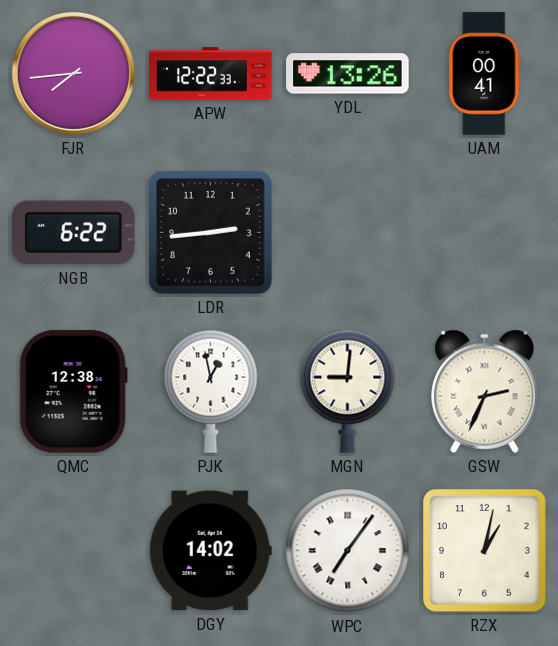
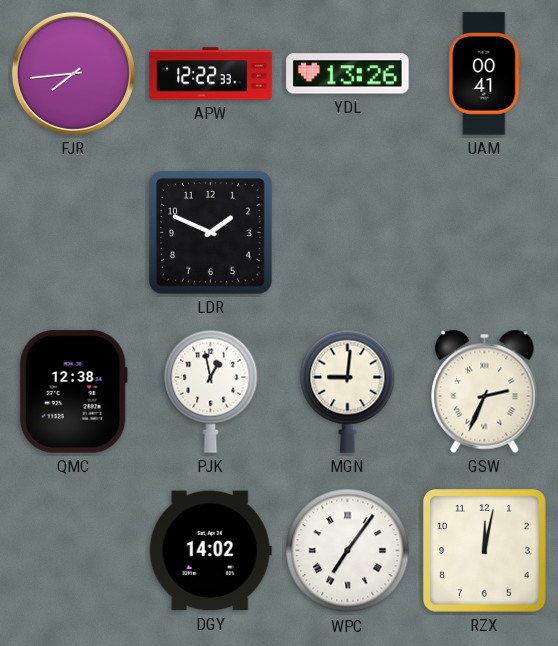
NGB: 6:22 -> none
LDR: 2:44 -> 1:49
RZX: 1:02 -> 12:02
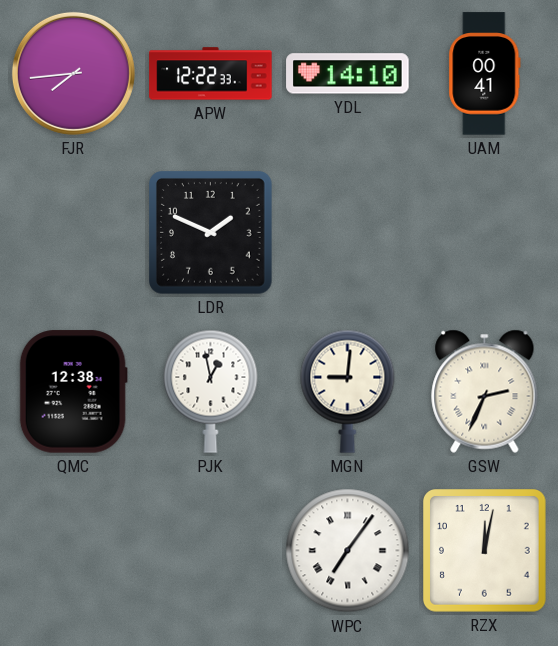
YDL: 13:26 -> 14:10
DGY: 14:02 -> none
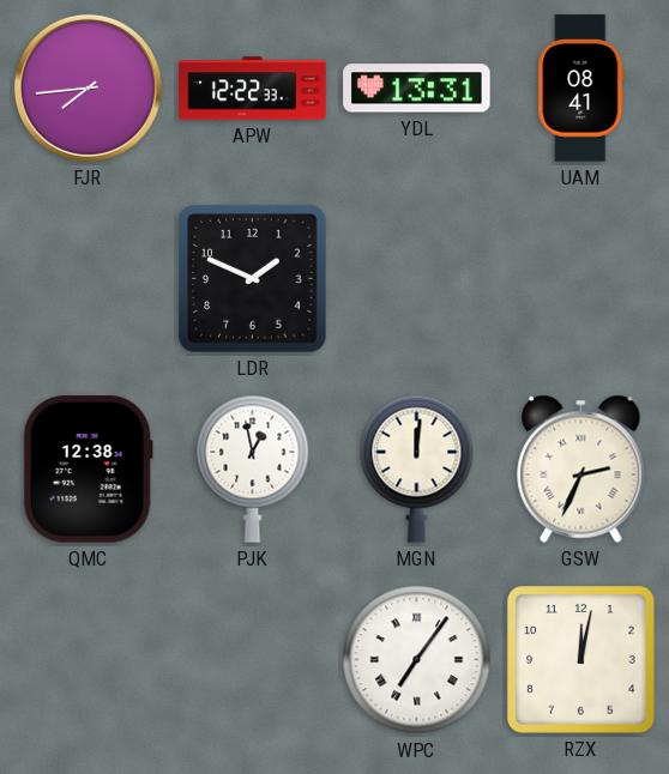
YDL: 14:10 -> 13:31
UAM: 00:41 -> 08:41
MGN: 9:01 -> 12:01
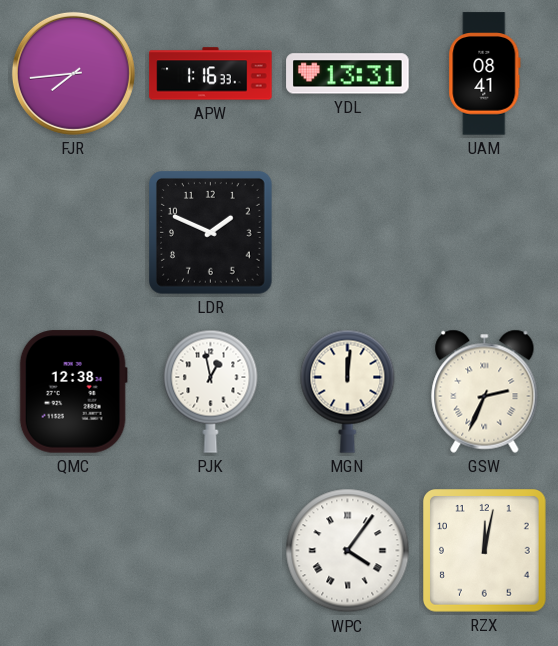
APW: 12:22 -> 1:16
WPC: 7:06 -> 4:06
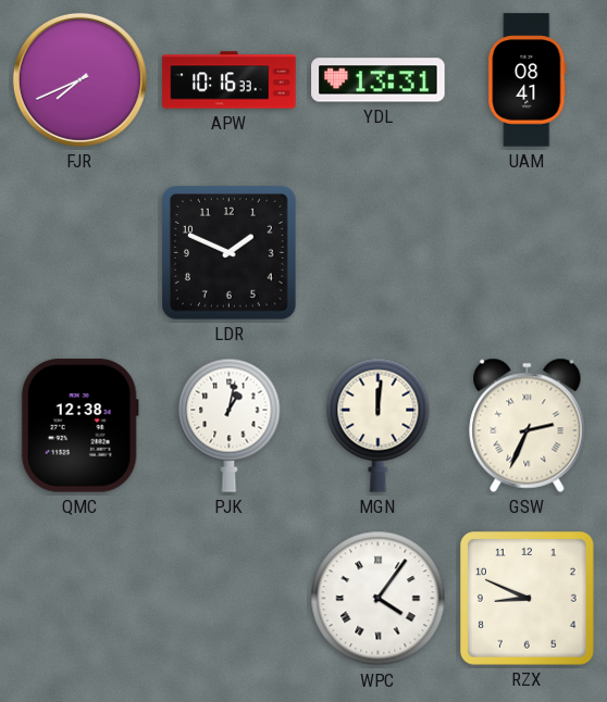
FJR: 7:44 -> 7:41
APW: 1:16 -> 10:16
PJK: 12:58 -> 1:02
RZX: 12:02 -> 8:49
